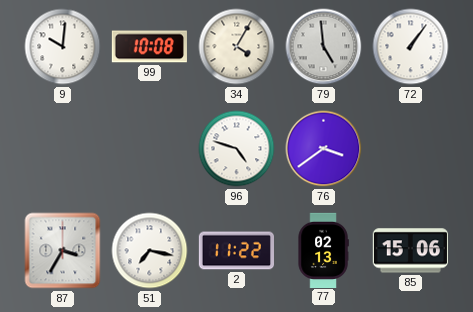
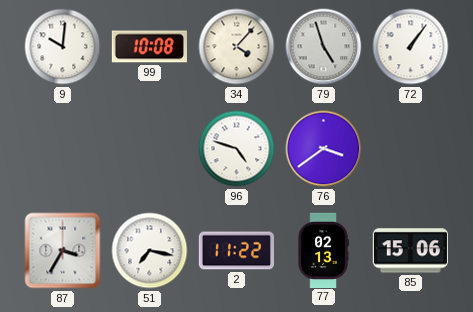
34: 4:05 -> 4:07
79: 4:59 -> 4:57
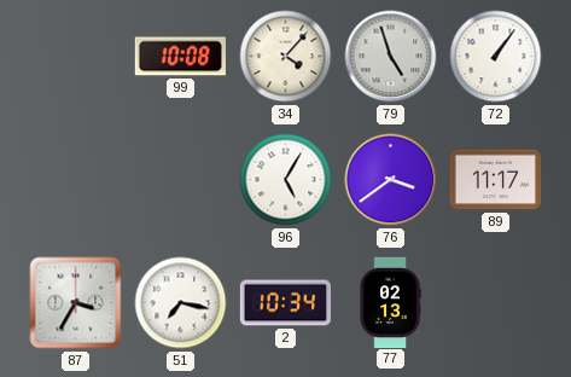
9: 10:01 -> none
96: 4:48 -> 5:05
89: none -> 11:17
2: 11:22 -> 10:34
85: 15:06 -> none
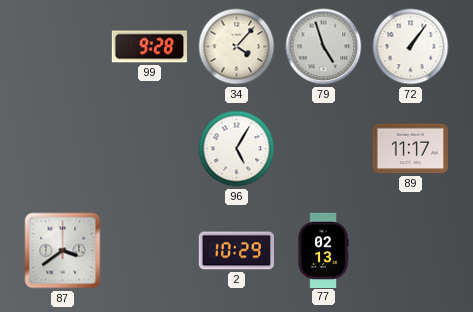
99: 10:08 -> 9:28
76: 3:39 -> none
87: 3:35 -> 3:39
51: 7:17 -> none
2: 10:34 -> 10:29
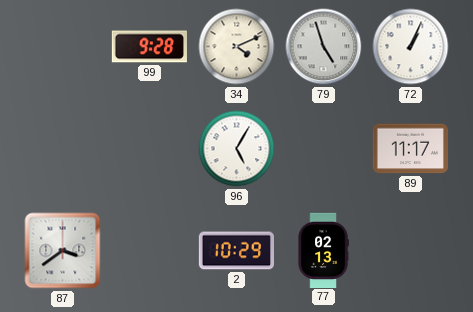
34: 4:07 -> 4:11
72: 1:06 -> 1:04
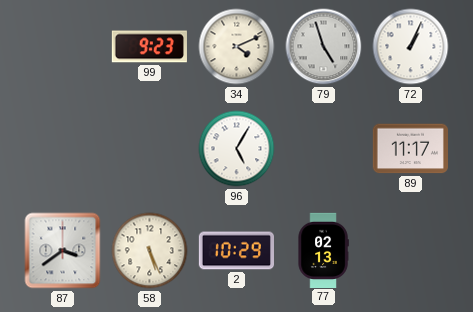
99: 9:28 -> 9:23
58: none -> 5:26
